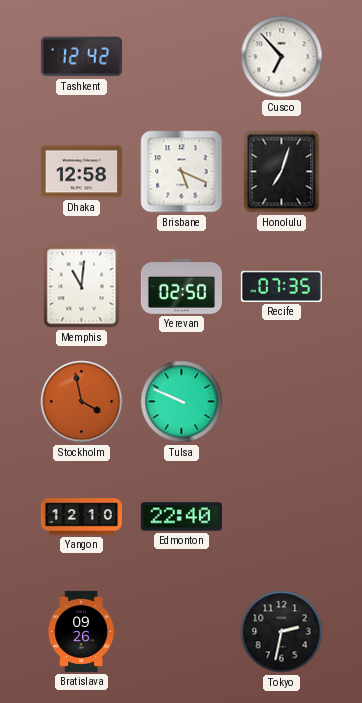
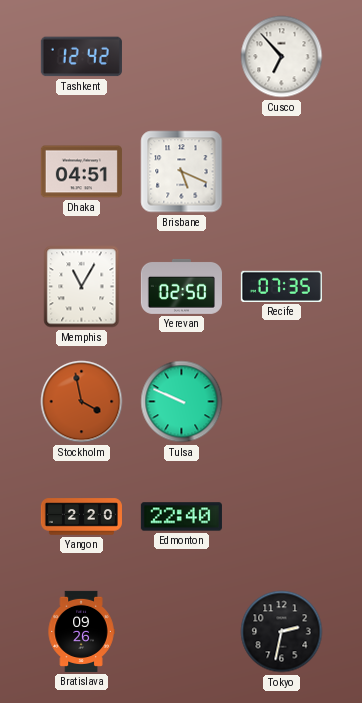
Dhaka: 12:58 -> 04:51
Honolulu: 7:03 -> none
Memphis: 11:01 -> 11:05
Yangon: 12:10 -> 2:20
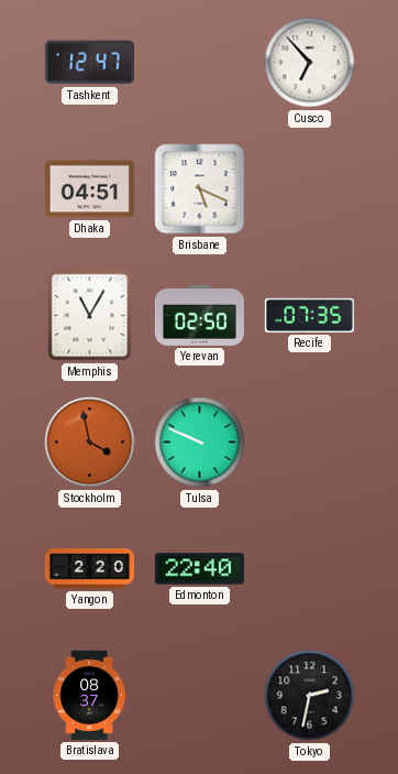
Tashkent: 12:42 -> 12:47
Bratislava: 09:26 -> 08:37
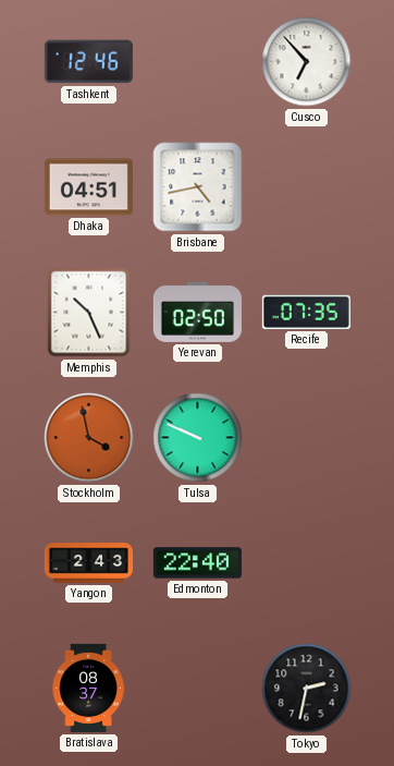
Tashkent: 12:47 -> 12:46
Brisbane: 5:19 -> 4:43
Memphis: 11:05 -> 10:26
Yangon: 2:20 -> 2:43
